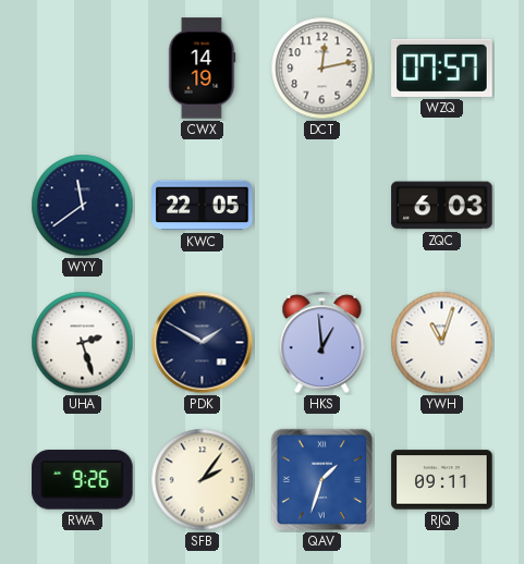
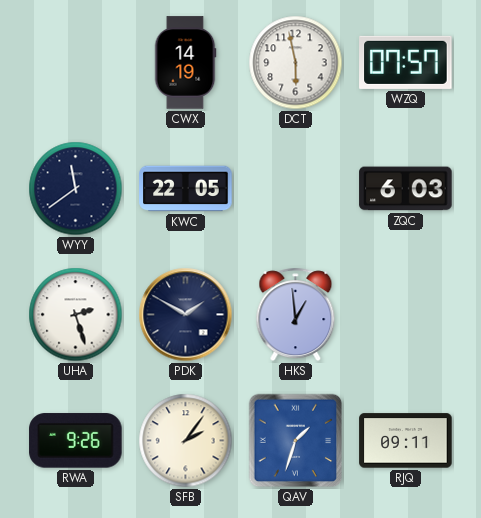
DCT: 12:13 -> 5:58
YWH: 11:03 -> none
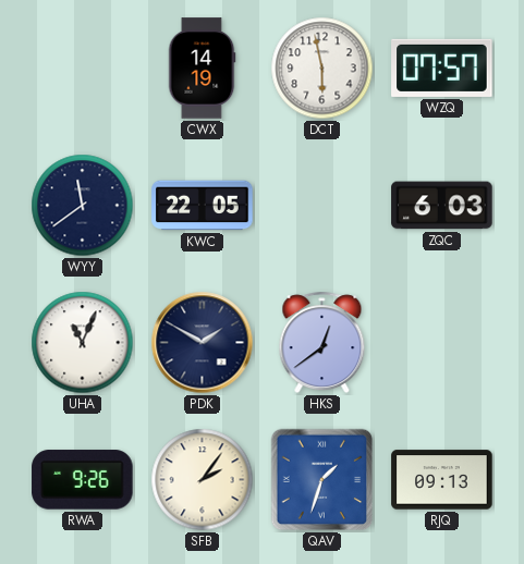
UHA: 2:27 -> 11:04
HKS: 12:59 -> 12:39
RJQ: 09:11 -> 09:13
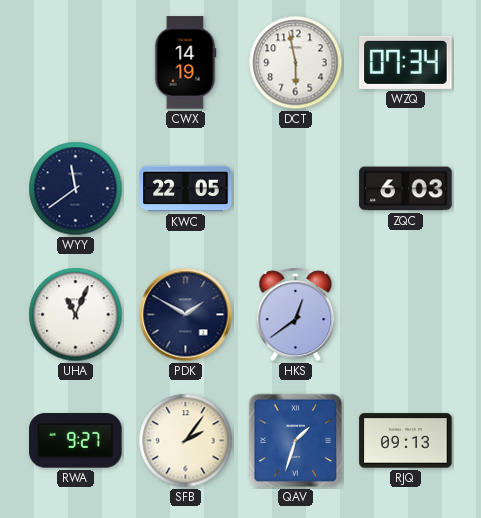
WZQ: 07:57 -> 07:34
RWA: 9:26 -> 9:27
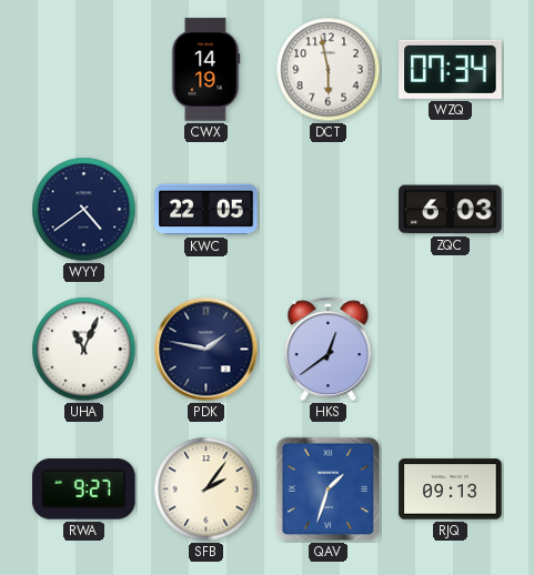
WYY: 11:39 -> 4:39
PDK: 1:50 -> 1:47
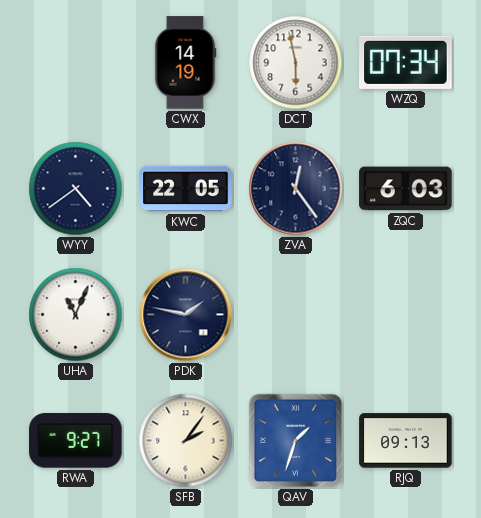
ZVA: none -> 12:24
HKS: 12:39 -> none
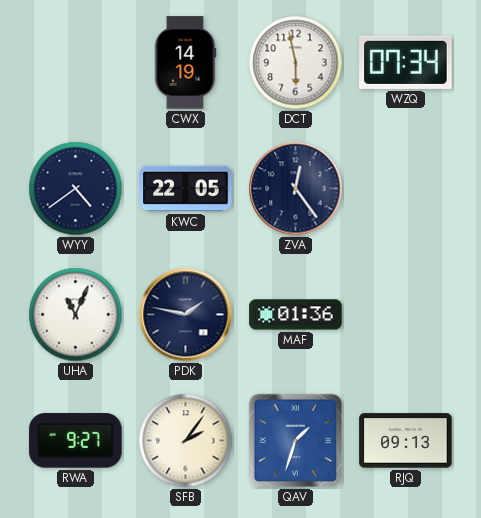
ZQC: 6:03 -> none
MAF: none -> 01:36
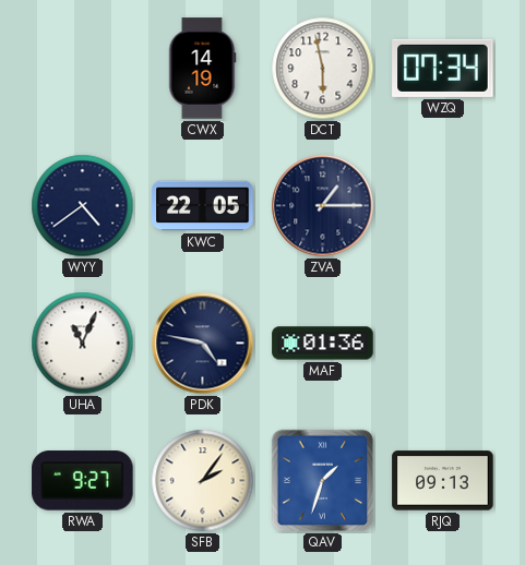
ZVA: 12:24 -> 1:15
PDK: 1:47 -> 4:47
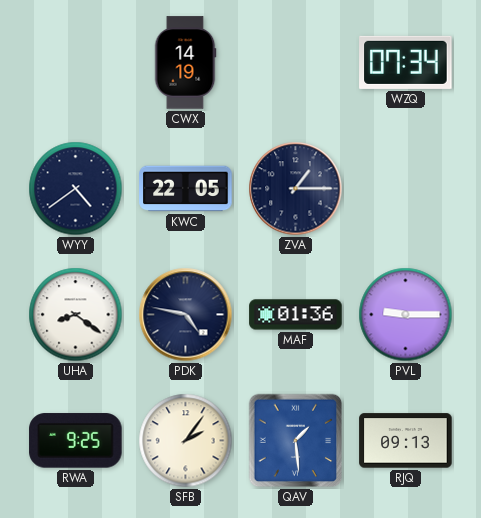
DCT: 5:58 -> none
UHA: 11:04 -> 8:21
PVL: none -> 9:15
RWA: 9:27 -> 9:25
QAV: 1:33 -> 1:29
